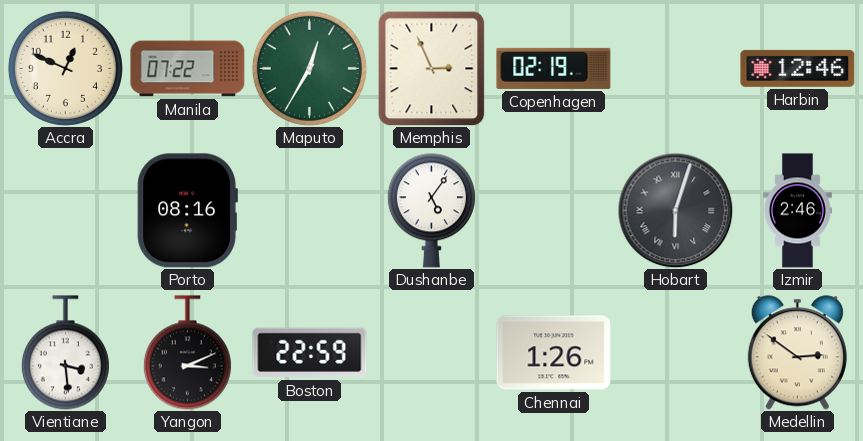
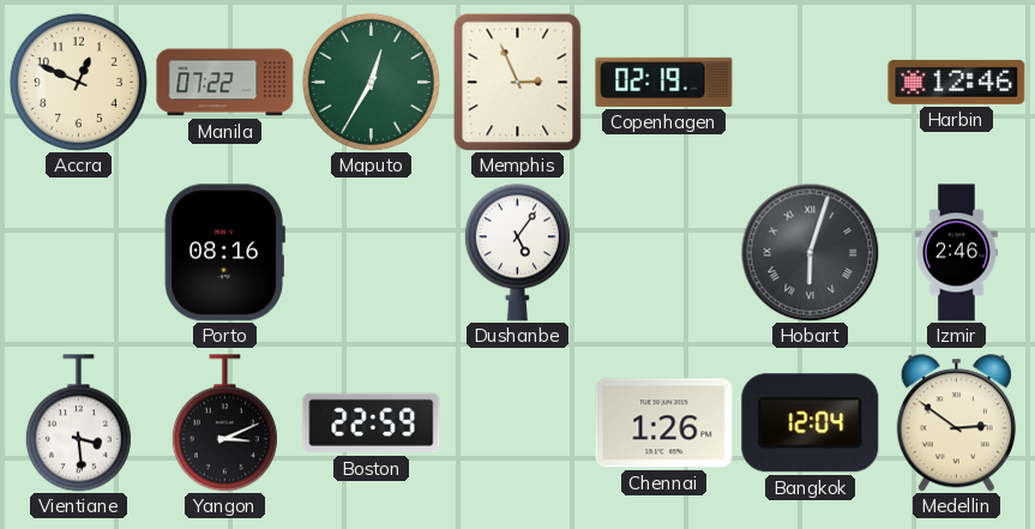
Bangkok: none -> 12:04
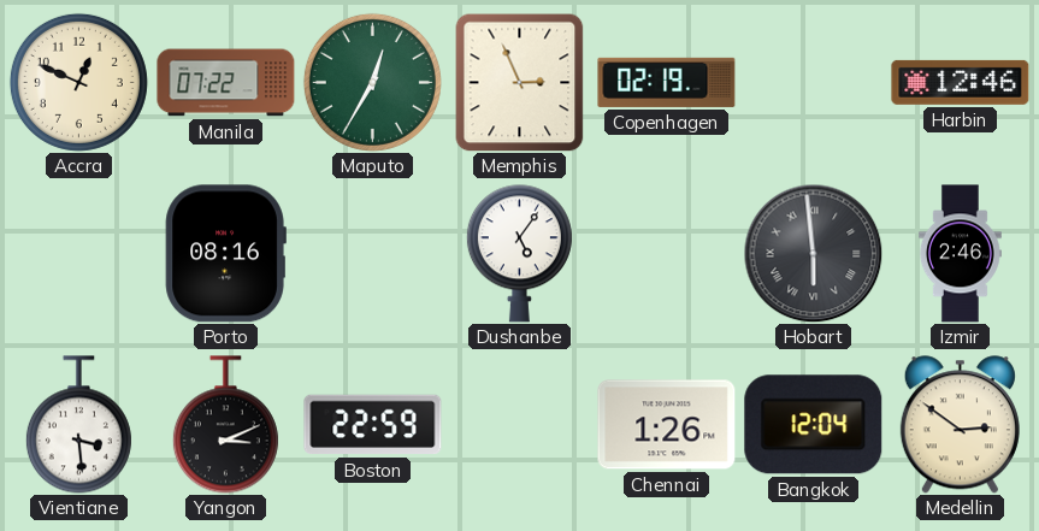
Hobart: 6:03 -> 5:59
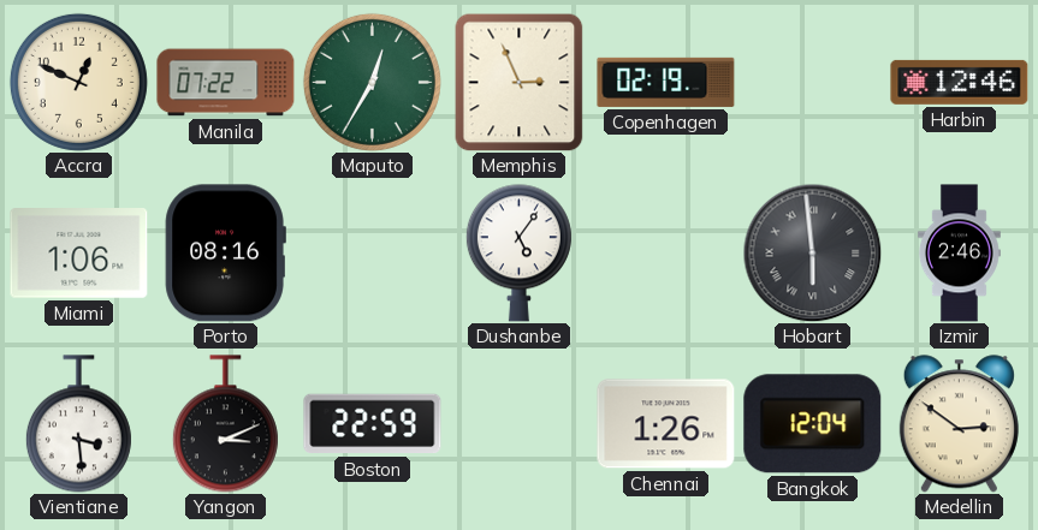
Miami: none -> 1:06
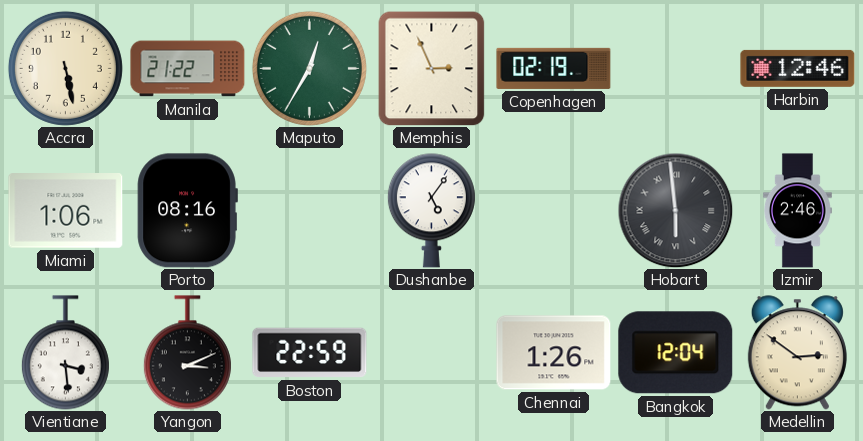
Accra: 12:49 -> 5:28
Manila: 07:22 -> 21:22
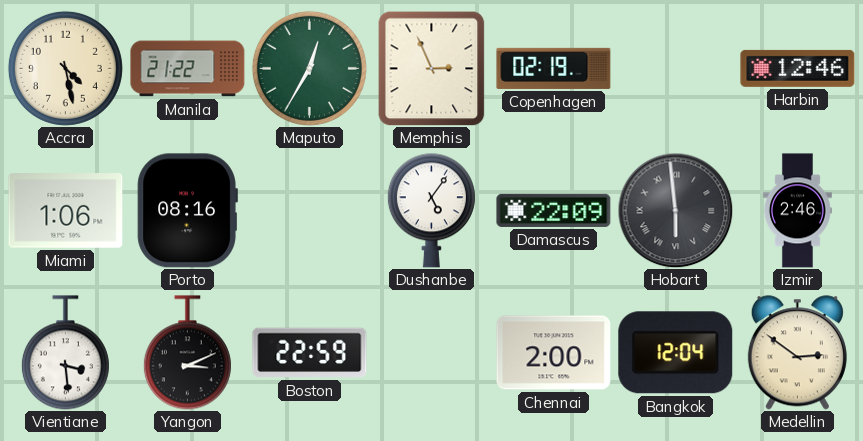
Accra: 5:28 -> 4:28
Damascus: none -> 22:09
Chennai: 1:26 -> 2:00
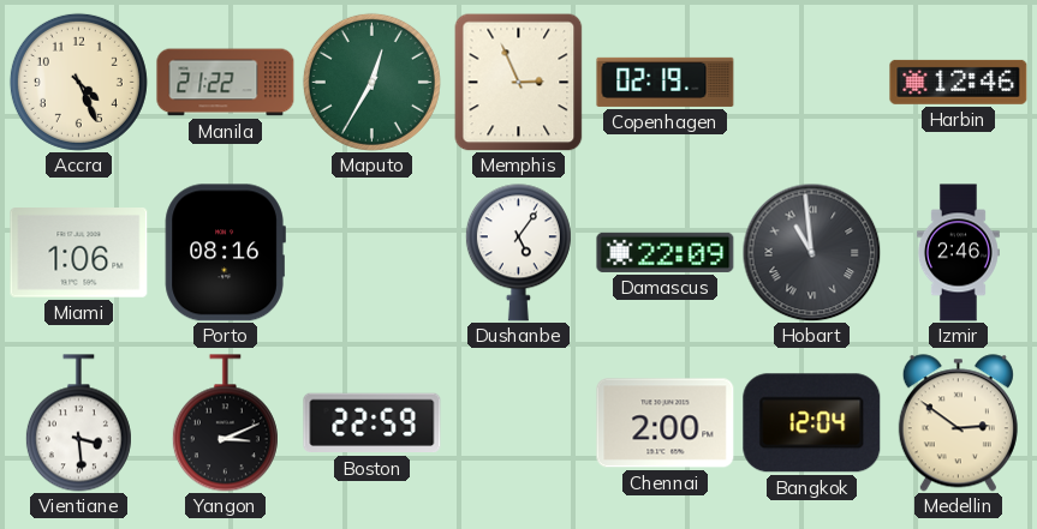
Accra: 4:28 -> 4:26
Hobart: 5:59 -> 10:59
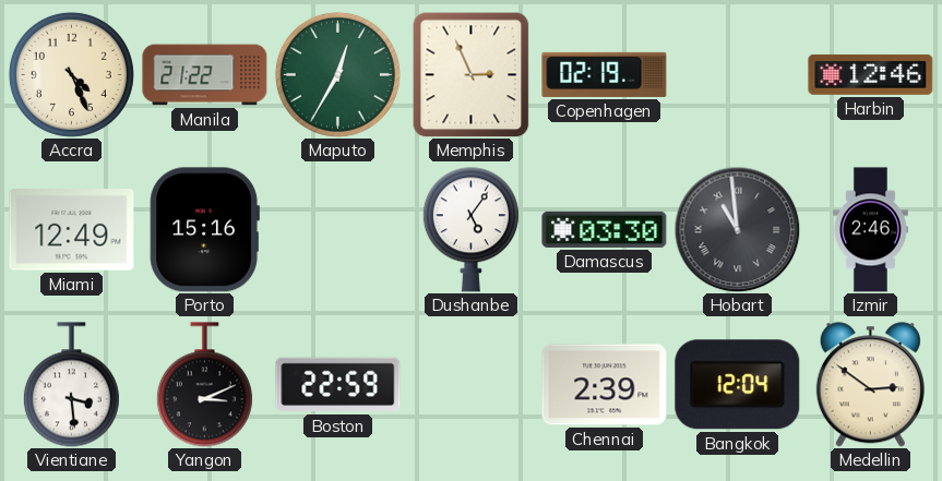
Miami: 1:06 -> 12:49
Porto: 08:16 -> 15:16
Damascus: 22:09 -> 03:30
Chennai: 2:00 -> 2:39
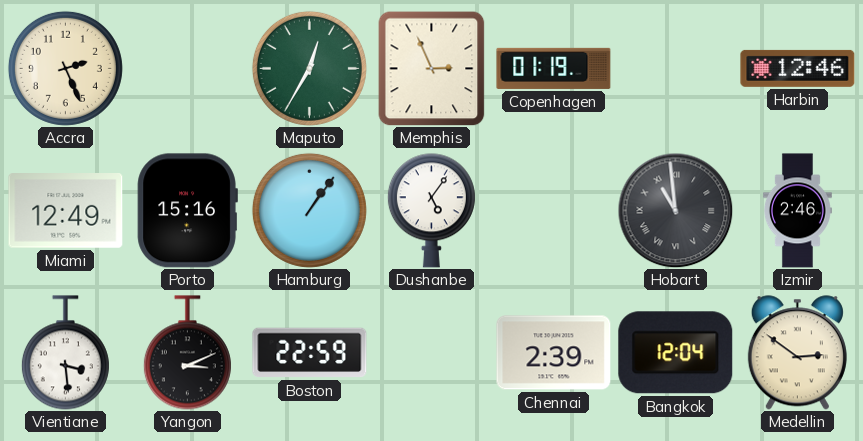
Accra: 4:26 -> 2:26
Manila: 21:22 -> none
Copenhagen: 02:19 -> 01:19
Hamburg: none -> 1:06
Damascus: 03:30 -> none
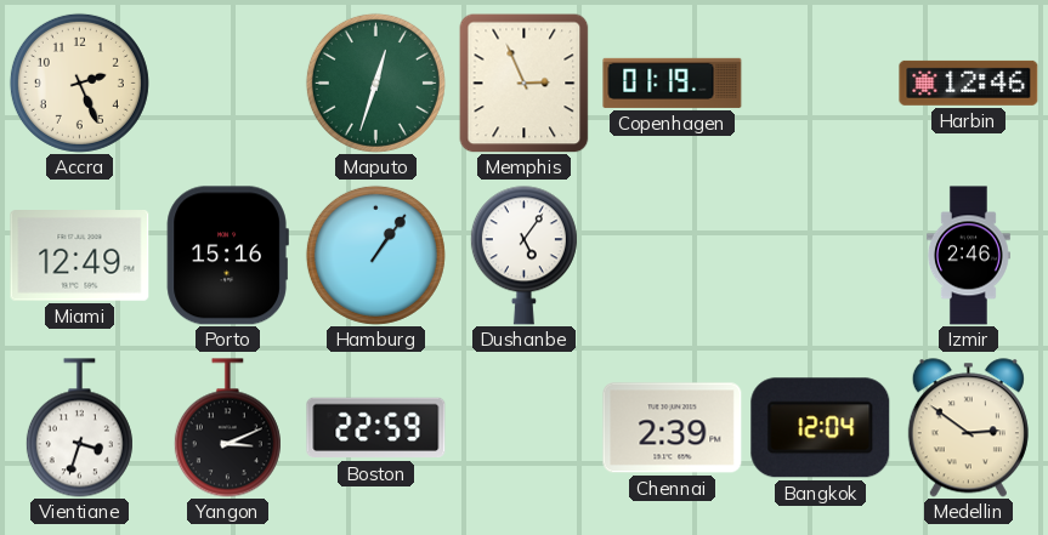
Maputo: 12:35 -> 12:33
Hobart: 10:59 -> none
Vientiane: 3:29 -> 3:33
